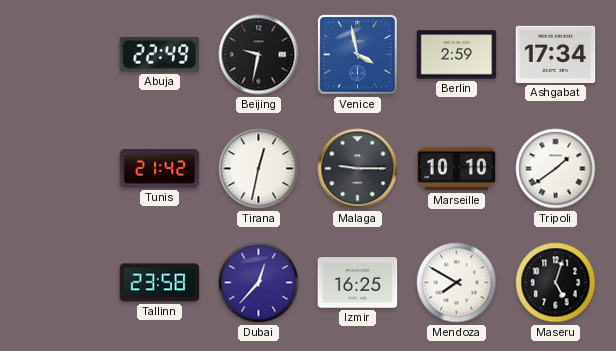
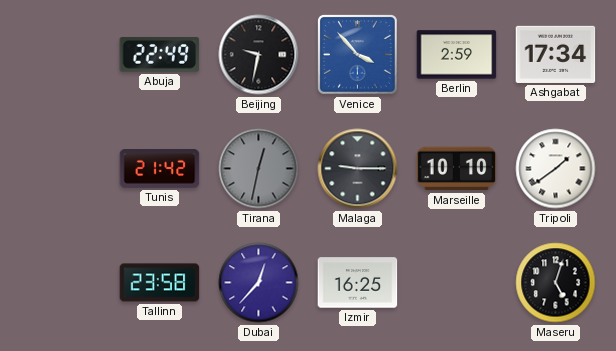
Venice: 3:58 -> 3:53
Tirana dial: white -> grey
Mendoza: 7:50 -> none
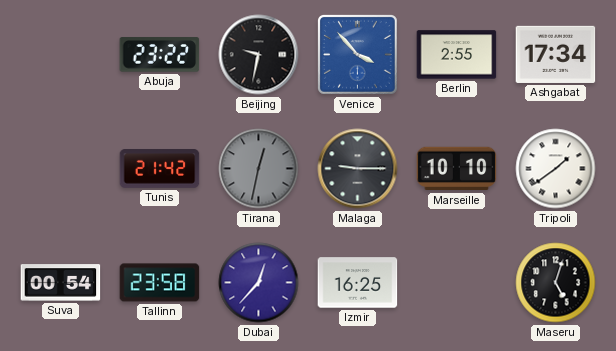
Abuja: 22:49 -> 23:22
Berlin: 2:59 -> 2:55
Suva: none -> 00:54
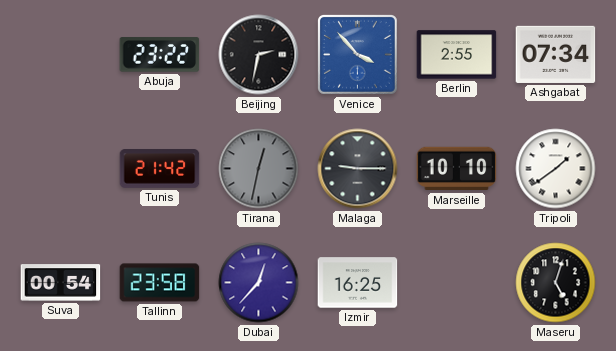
Beijing: 9:32 -> 2:32
Ashgabat: 17:34 -> 07:34
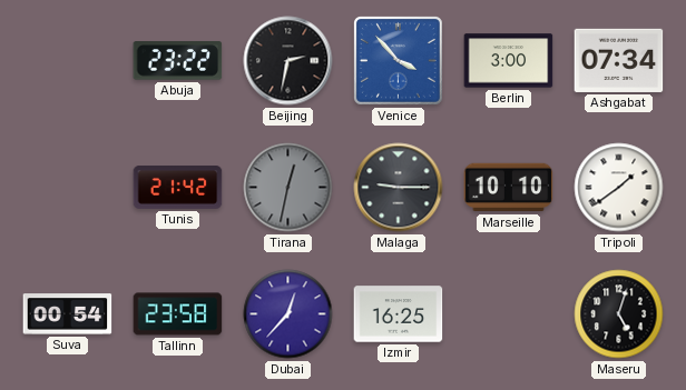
Berlin: 2:55 -> 3:00
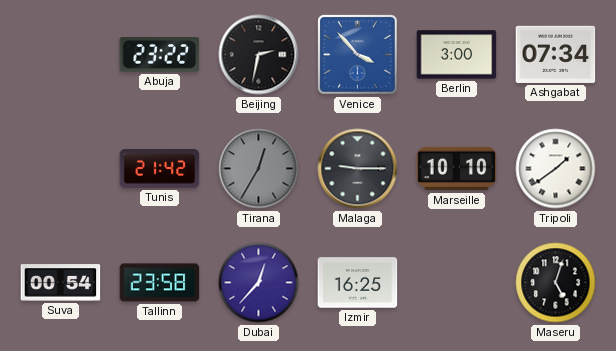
Tirana: 12:32 -> 12:35
